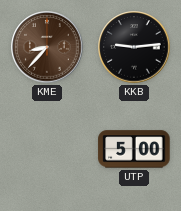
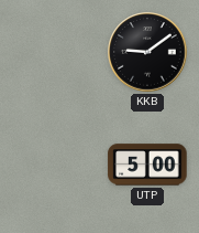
KME: 8:37 -> none
KKB: 9:14 -> 9:09
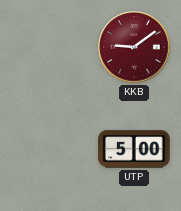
KKB dial: black -> burgundy
